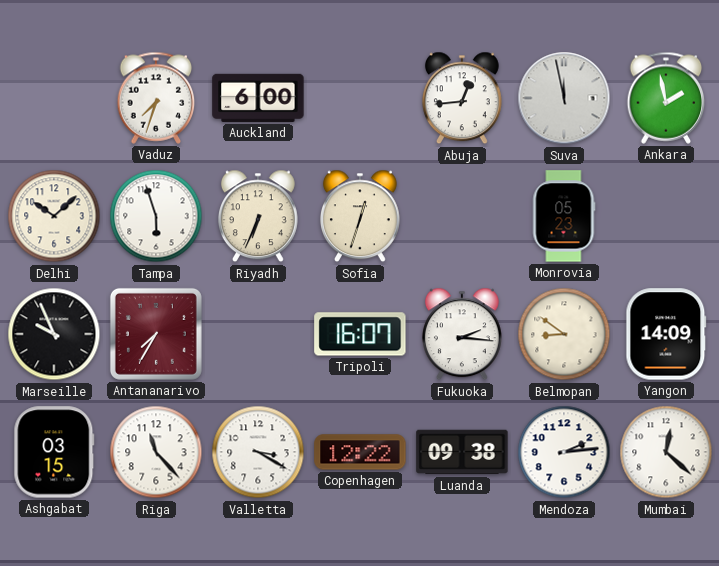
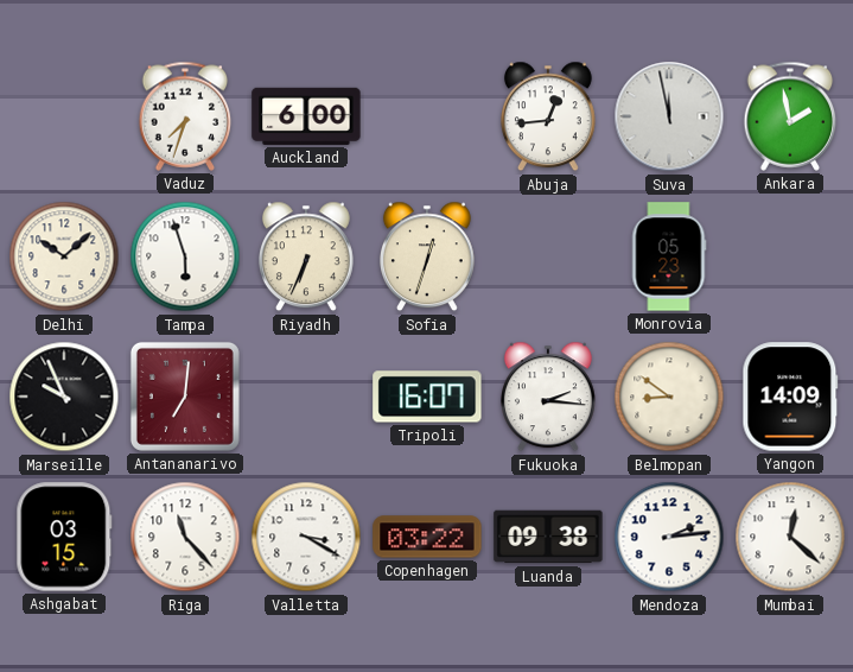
Antananarivo: 7:35 -> 7:01
Copenhagen: 12:22 -> 03:22
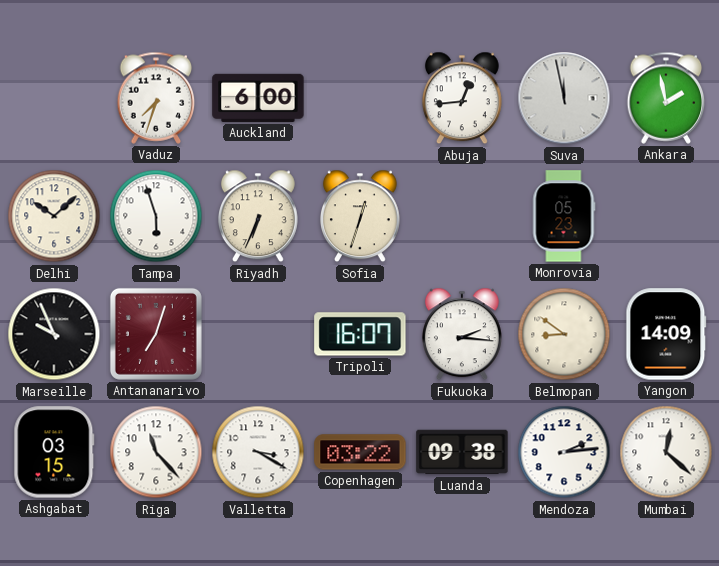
Antananarivo: 7:01 -> 7:03
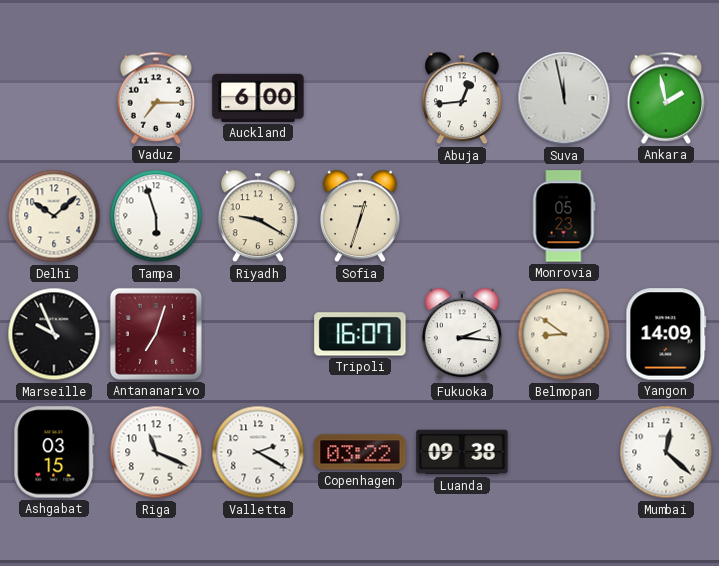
Vaduz: 7:33 -> 7:15
Riyadh: 6:34 -> 9:20
Riga: 11:23 -> 11:19
Valletta: 3:20 -> 2:20
Mendoza: 2:14 -> none
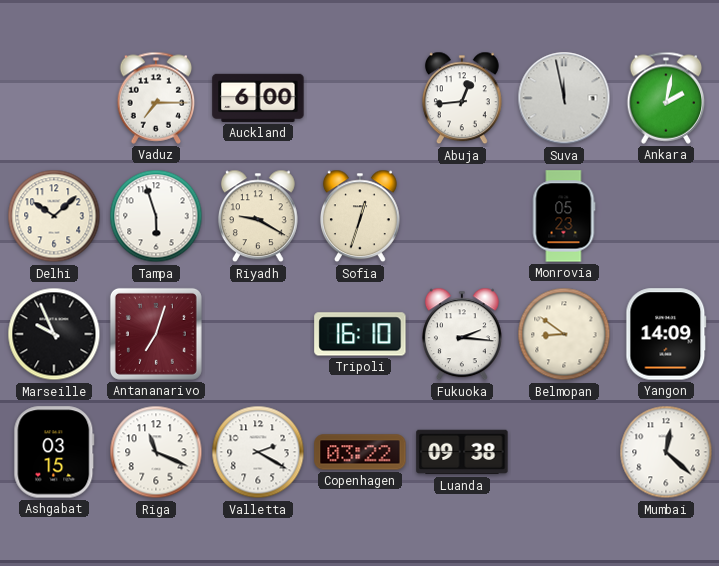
Ankara: 1:58 -> 2:02
Tripoli: 16:07 -> 16:10
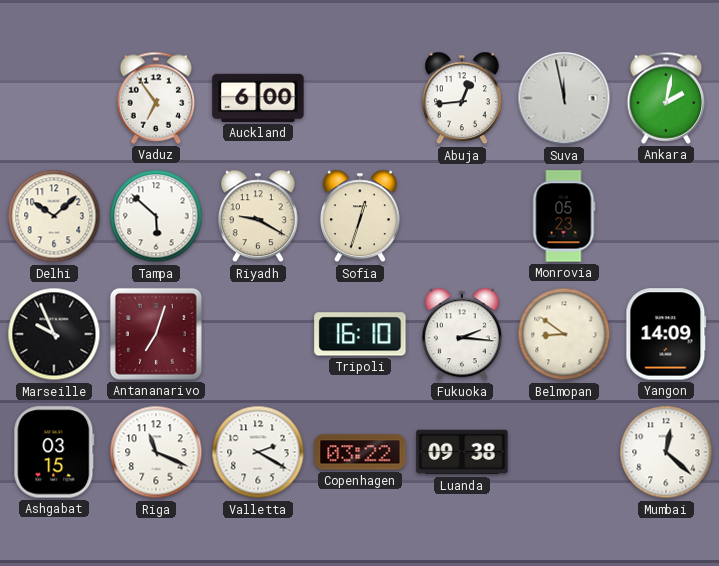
Vaduz: 7:15 -> 6:54
Tampa: 5:57 -> 5:52
